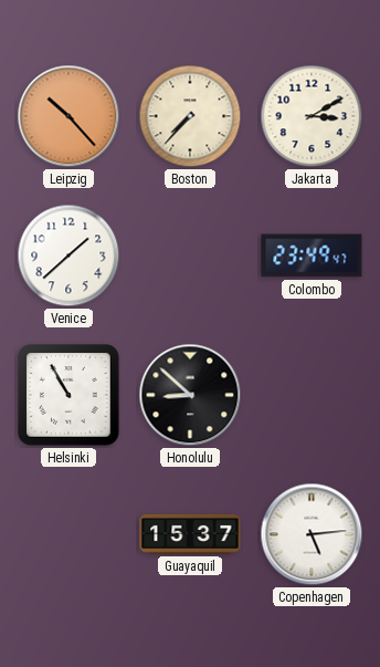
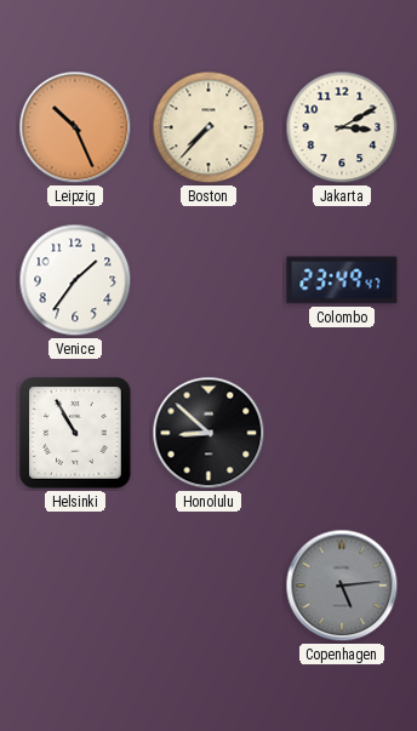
Leipzig: 10:23 -> 10:26
Venice: 1:38 -> 1:36
Guayaquil: 15:37 -> none
Copenhagen dial: white -> grey
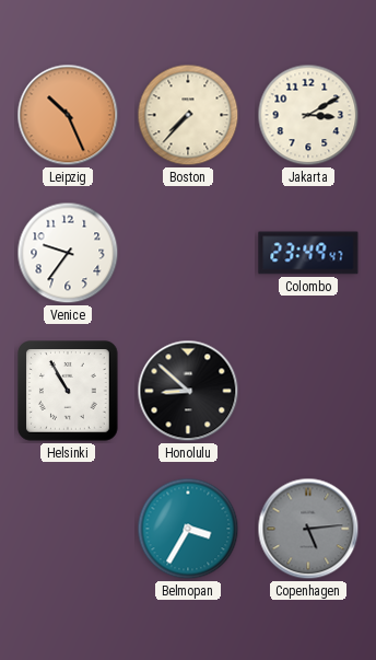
Venice: 1:36 -> 9:36
Belmopan: none -> 3:35
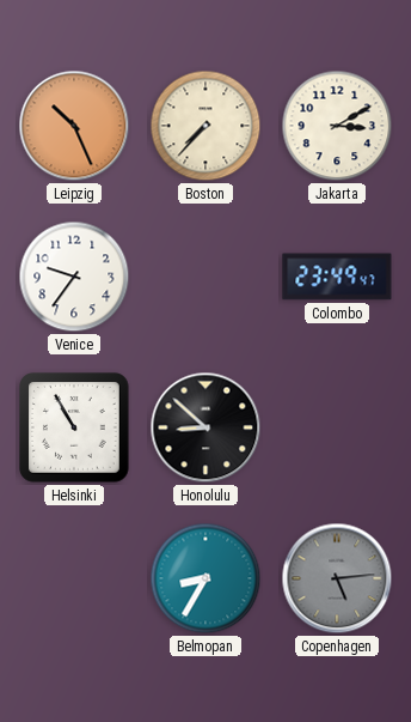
Belmopan: 3:35 -> 8:35
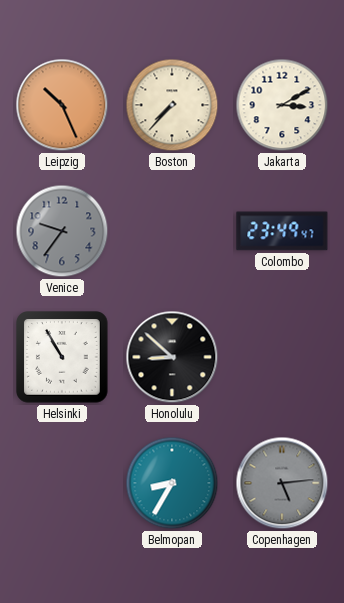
Venice dial: white -> grey
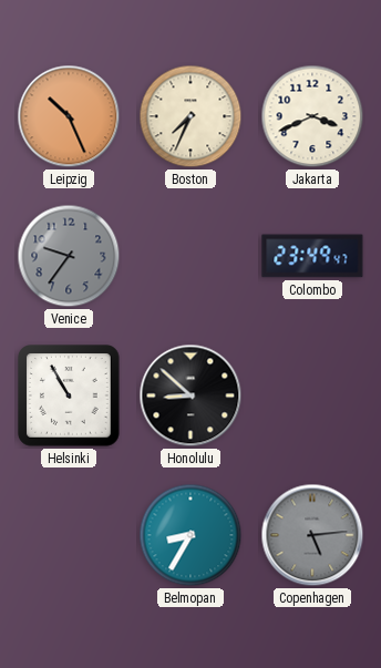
Boston: 7:37 -> 7:34
Jakarta: 3:10 -> 3:41
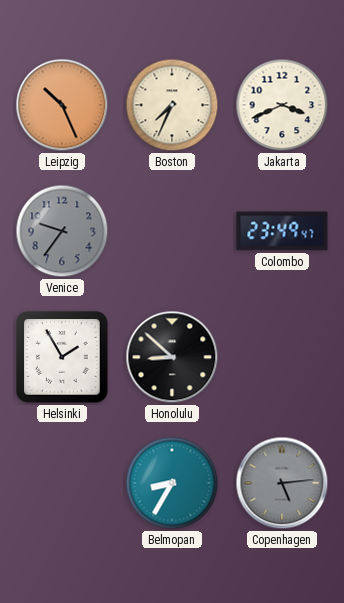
Helsinki: 10:55 -> 1:55
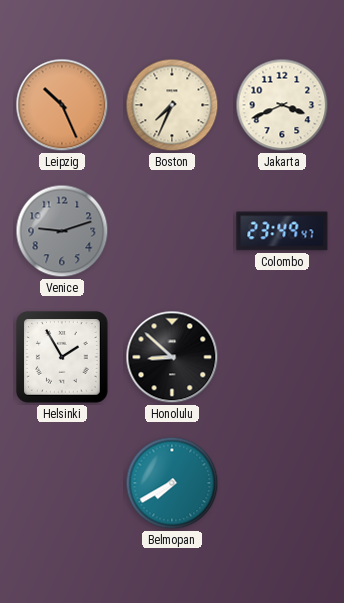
Venice: 9:36 -> 9:12
Belmopan: 8:35 -> 7:40
Copenhagen: 5:14 -> none
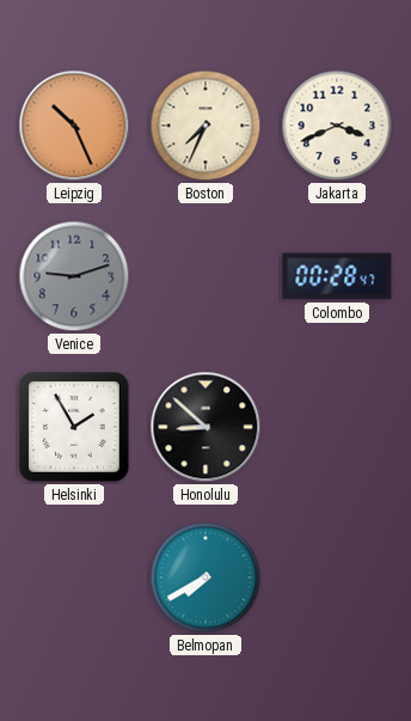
Colombo: 23:49 -> 00:28
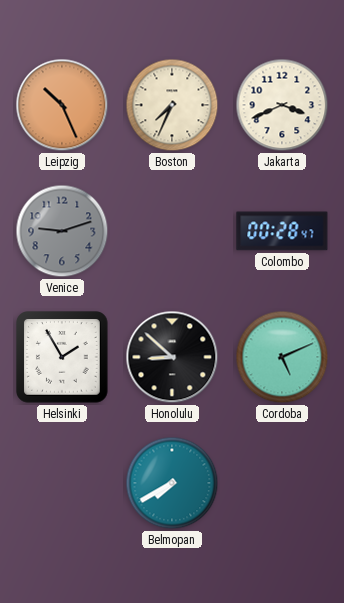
Cordoba: none -> 5:11
